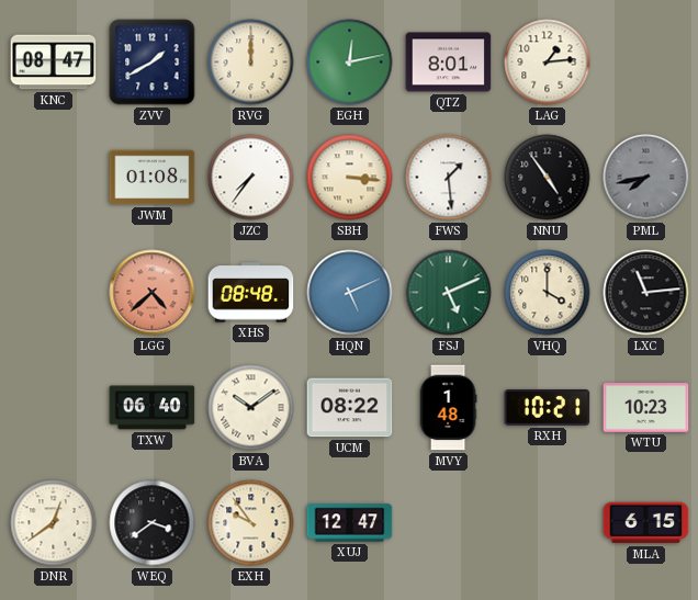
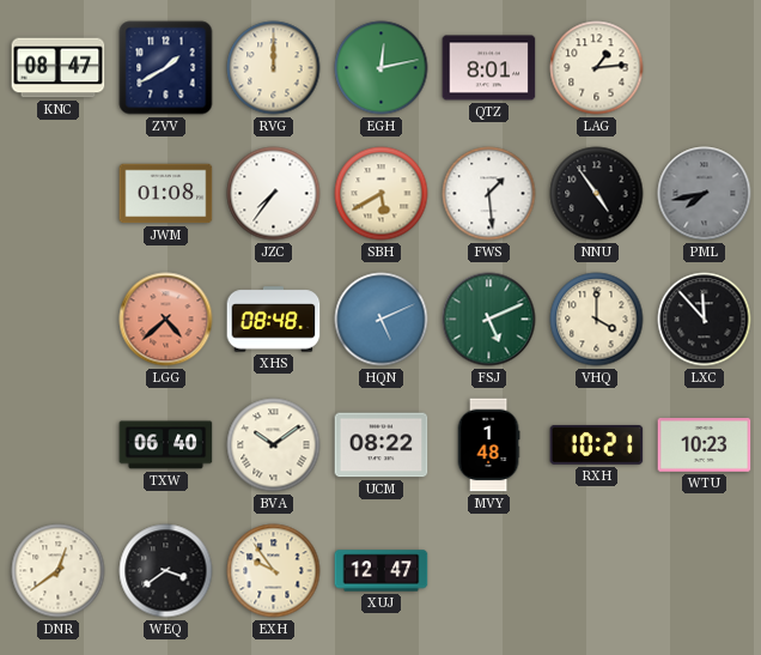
SBH: 3:16 -> 5:40
LXC: 11:14 -> 11:53
MLA: 6:15 -> none
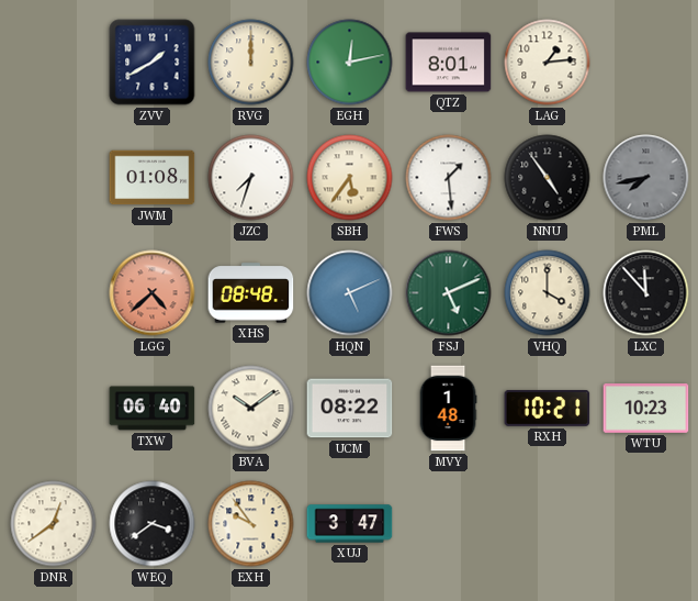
KNC: 08:47 -> none
JZC: 7:36 -> 7:33
SBH: 5:40 -> 5:36
XUJ: 12:47 -> 3:47
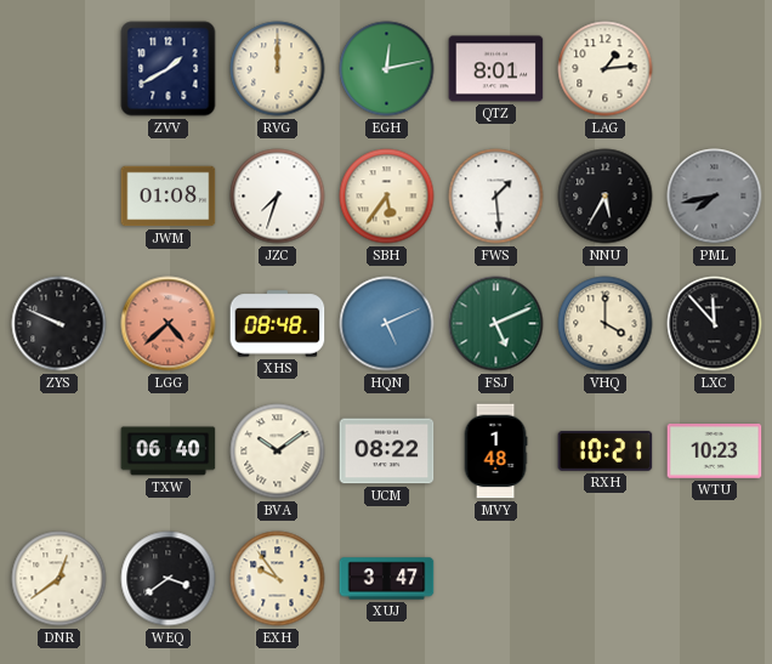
NNU: 4:54 -> 5:35
ZYS: none -> 9:49
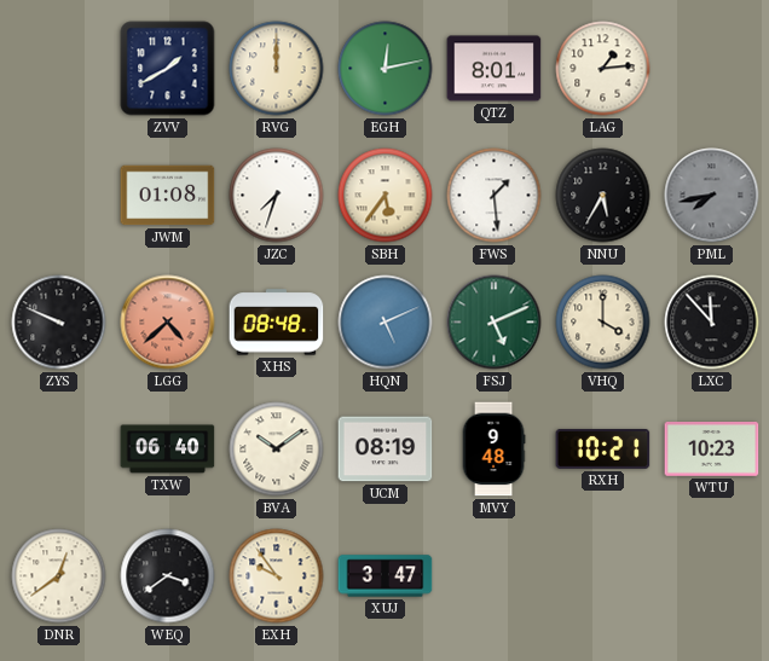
UCM: 08:22 -> 08:19
MVY: 1:48 -> 9:48
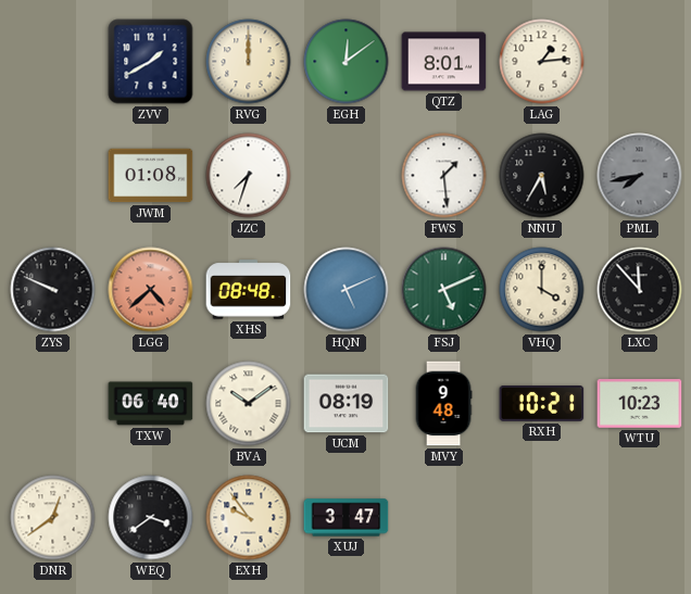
EGH: 12:13 -> 12:09
SBH: 5:36 -> none
